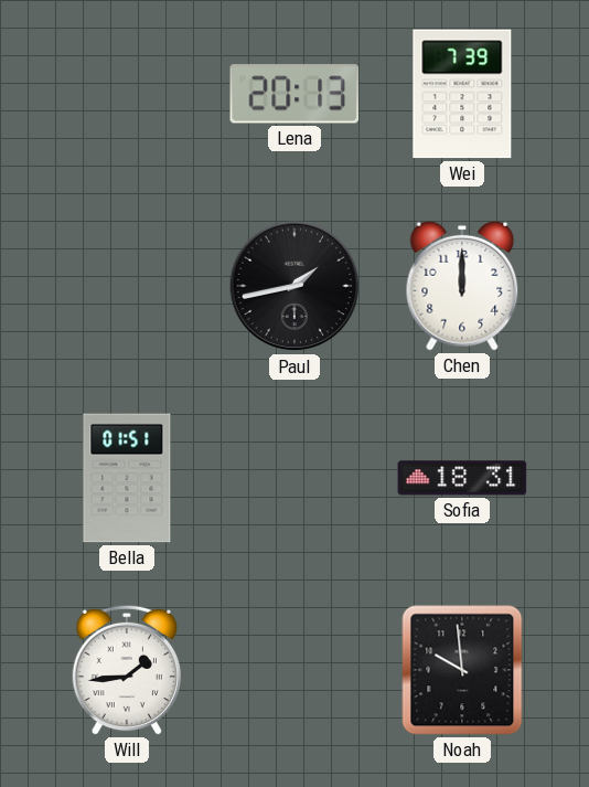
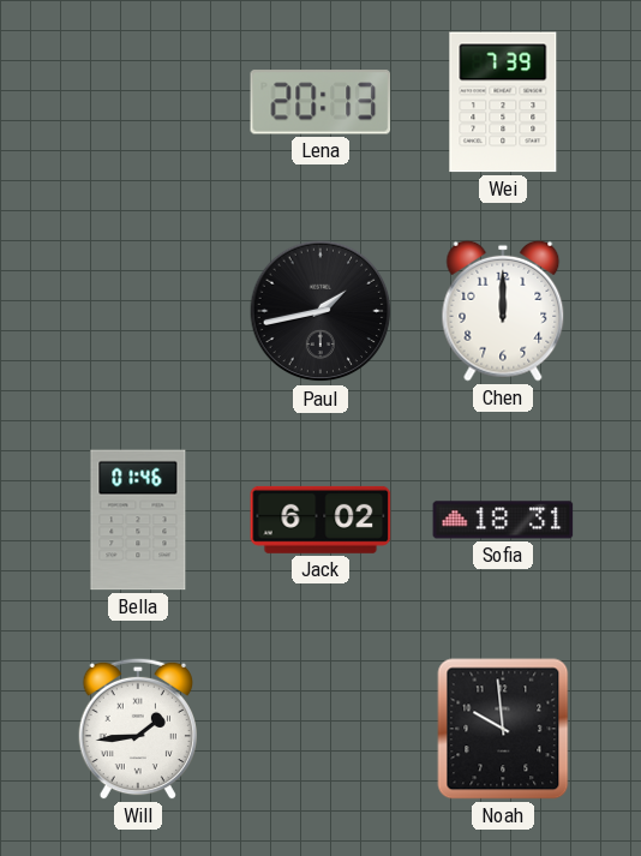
Bella: 01:51 -> 01:46
Jack: none -> 6:02
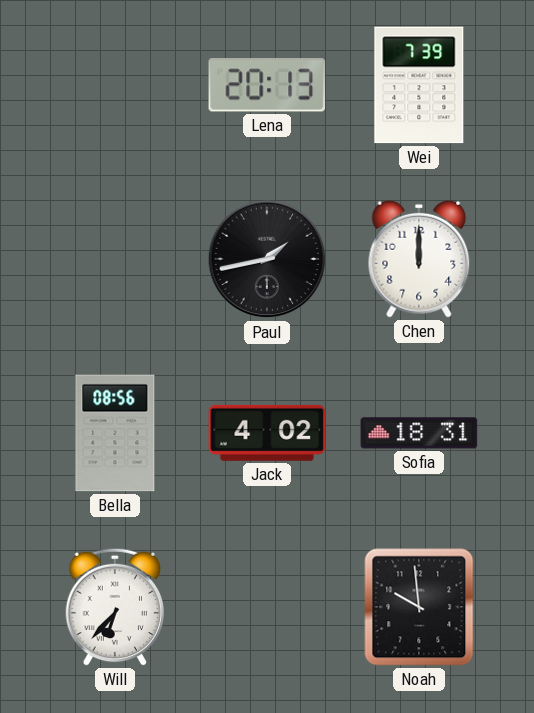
Bella: 01:46 -> 08:56
Jack: 6:02 -> 4:02
Will: 1:44 -> 6:37
